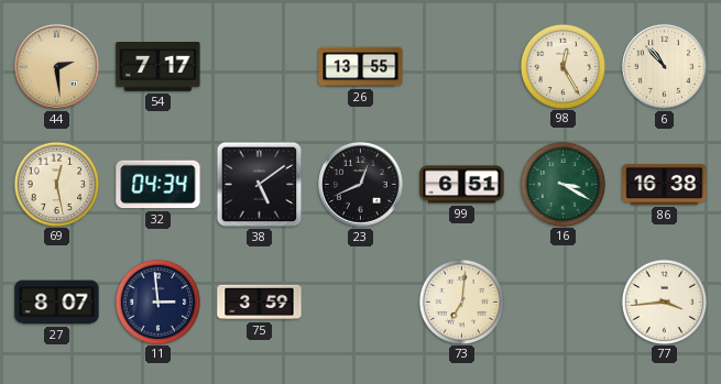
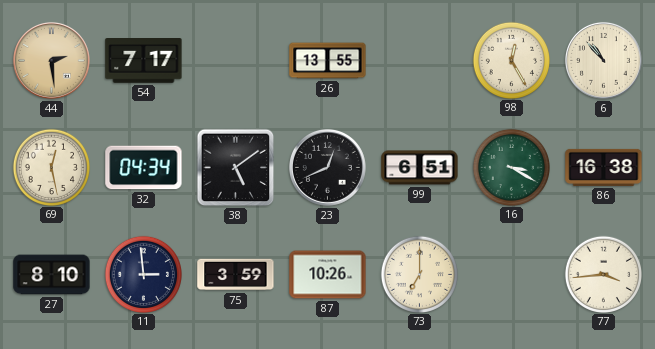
27: 8:07 -> 8:10
87: none -> 10:26
73: 7:01 -> 7:00
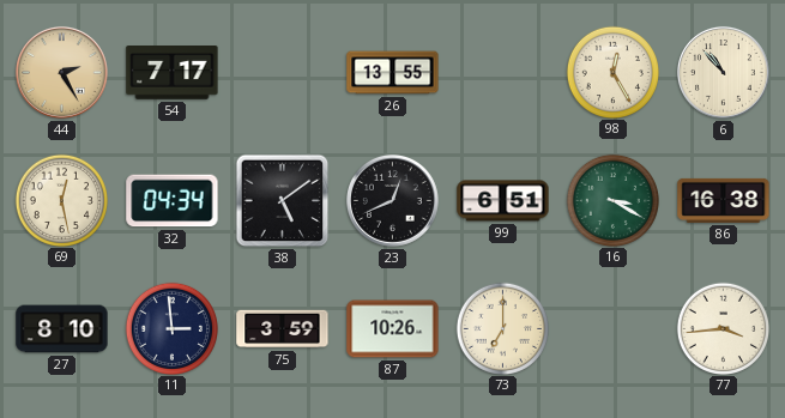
44: 2:29 -> 2:25
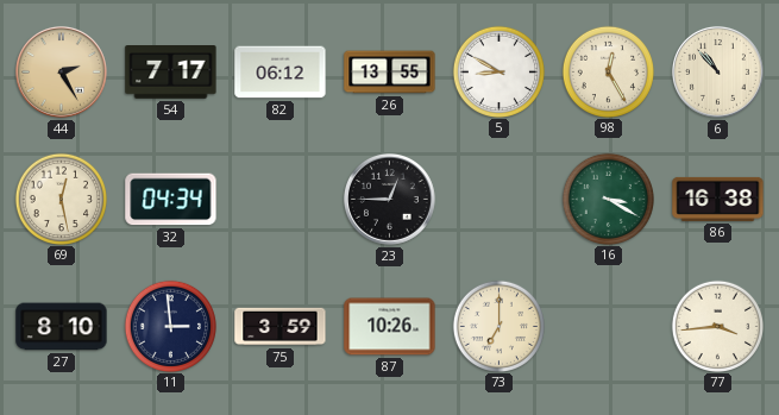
82: none -> 06:12
5: none -> 8:50
38: 5:09 -> none
23: 12:41 -> 12:45
99: 6:51 -> none
